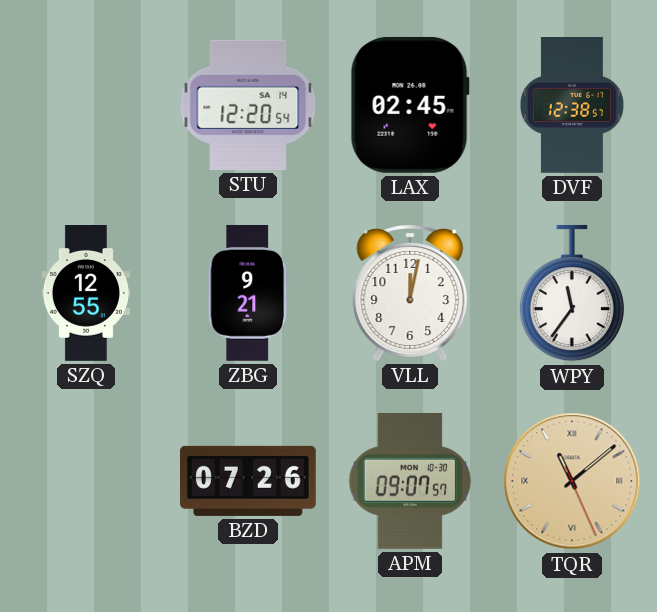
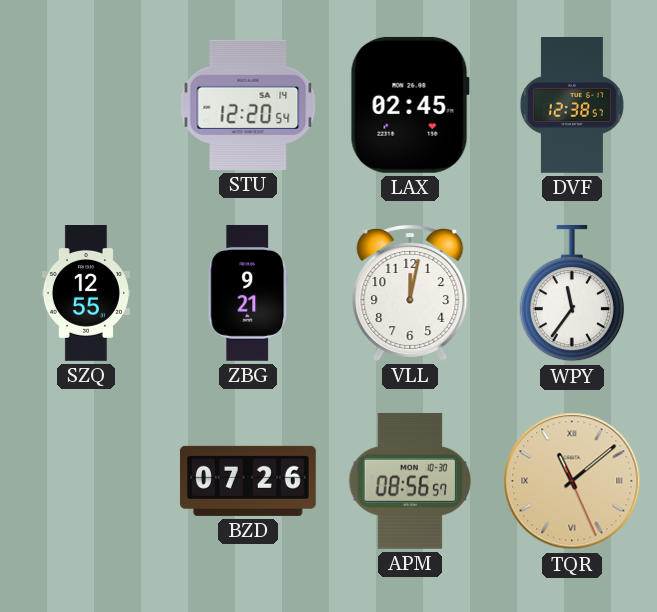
APM: 09:07 -> 08:56
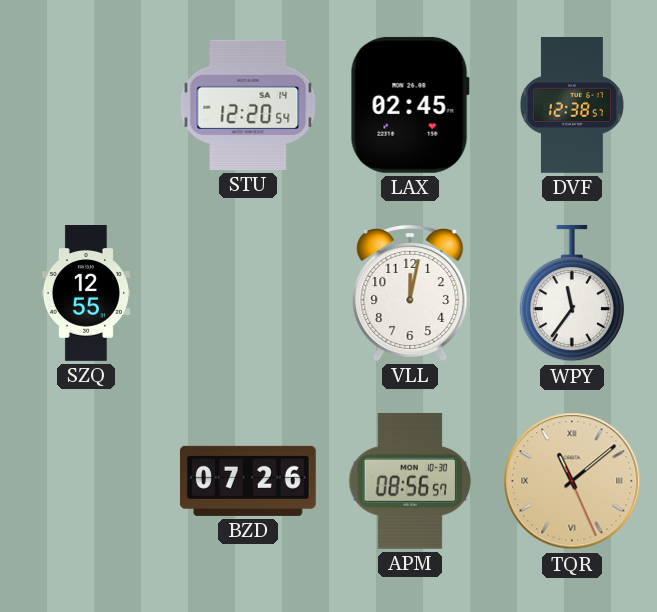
ZBG: 9:21 -> none
